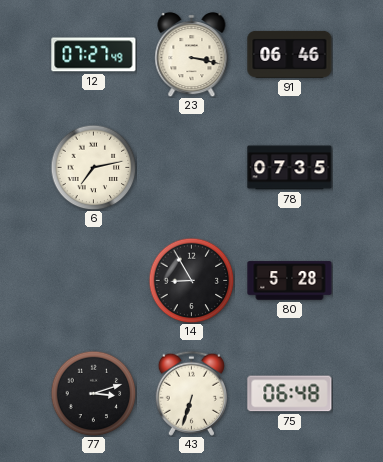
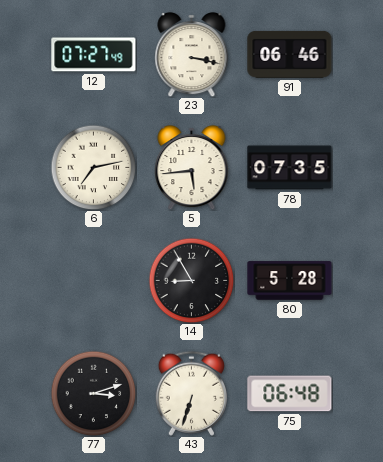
5: none -> 5:44
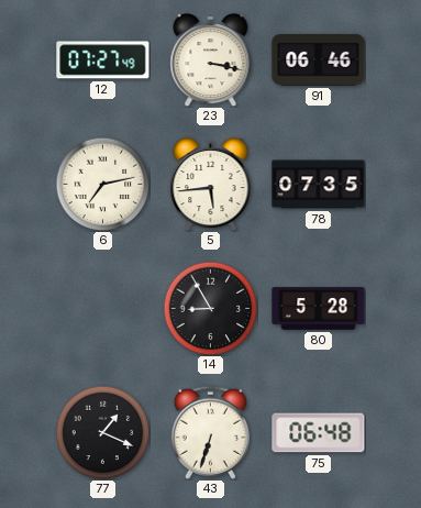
77: 3:12 -> 1:19
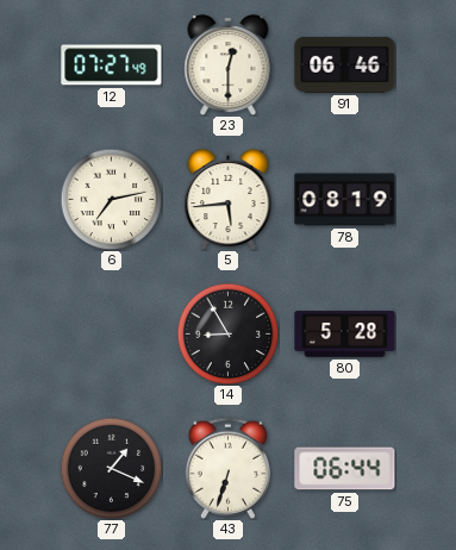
23: 3:17 -> 12:30
78: 07:35 -> 08:19
75: 06:48 -> 06:44
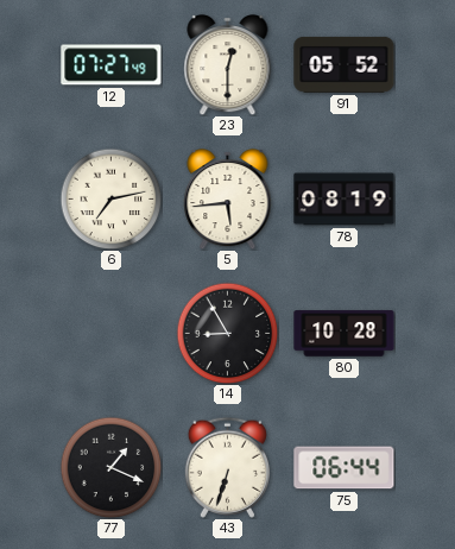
91: 06:46 -> 05:52
80: 5:28 -> 10:28
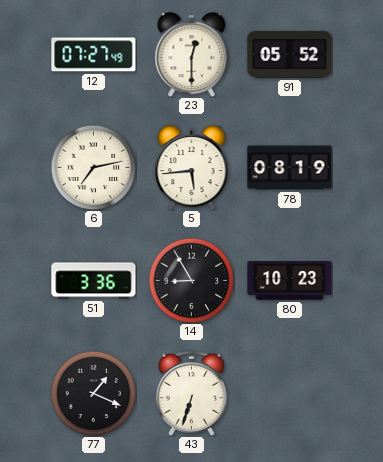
51: none -> 3:36
80: 10:28 -> 10:23
75: 06:44 -> none
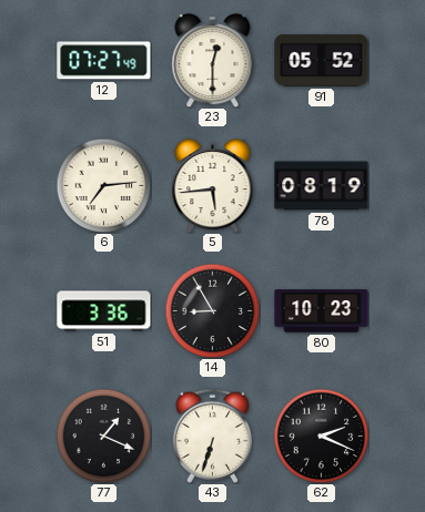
6: 7:13 -> 7:14
62: none -> 2:19
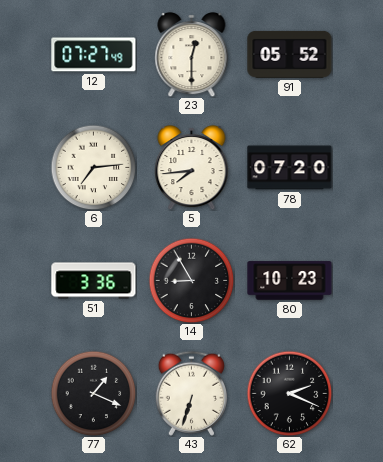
5: 5:44 -> 7:44
78: 08:19 -> 07:20
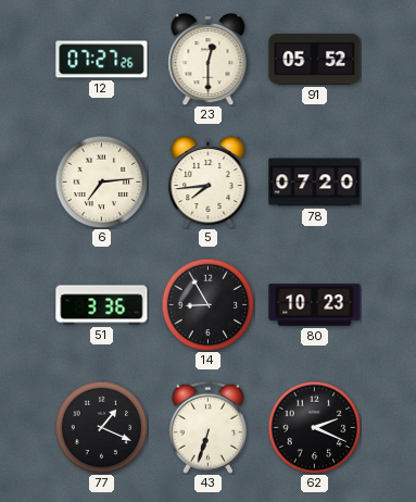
12: 07:27:49 -> 07:27:26
